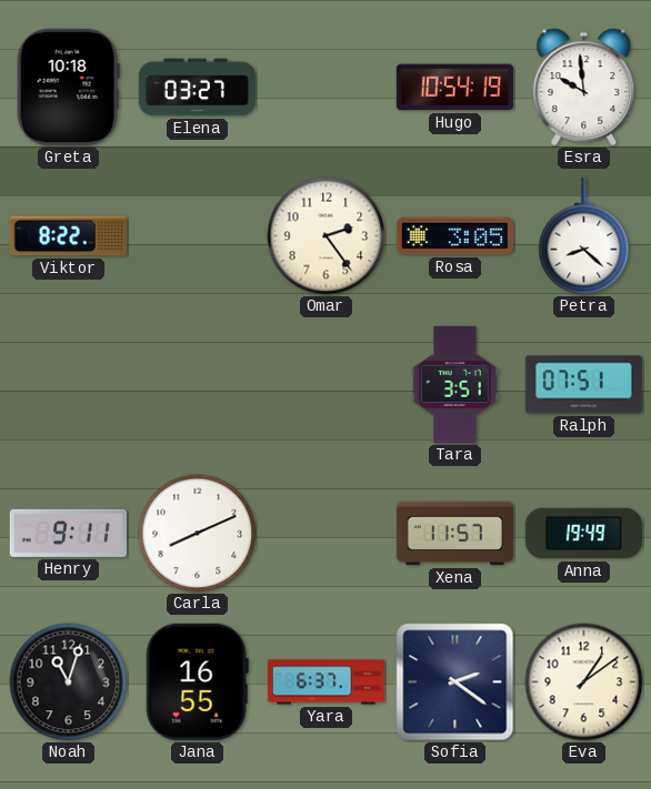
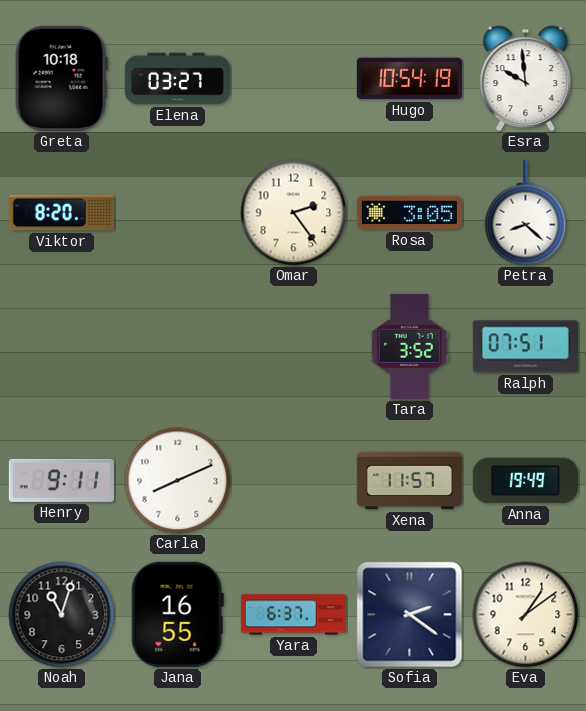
Viktor: 8:22 -> 8:20
Tara: 3:51 -> 3:52
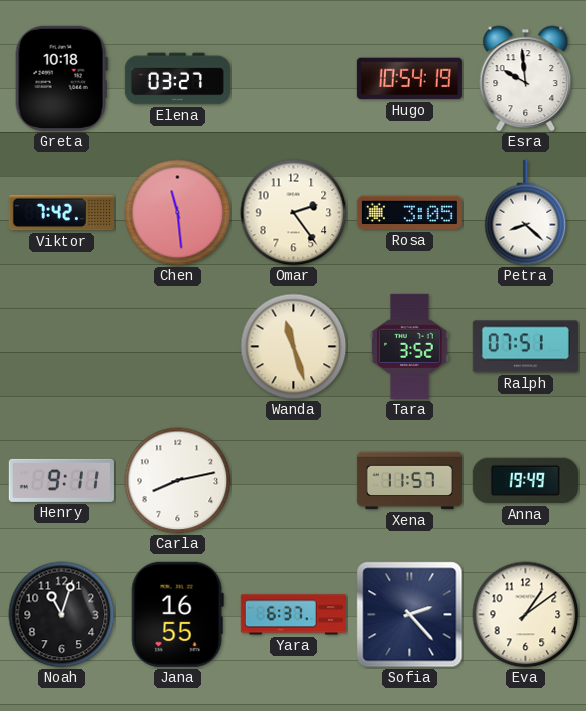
Viktor: 8:20 -> 7:42
Chen: none -> 11:29
Wanda: none -> 11:27
Carla: 8:11 -> 8:13
Sofia: 2:21 -> 2:23
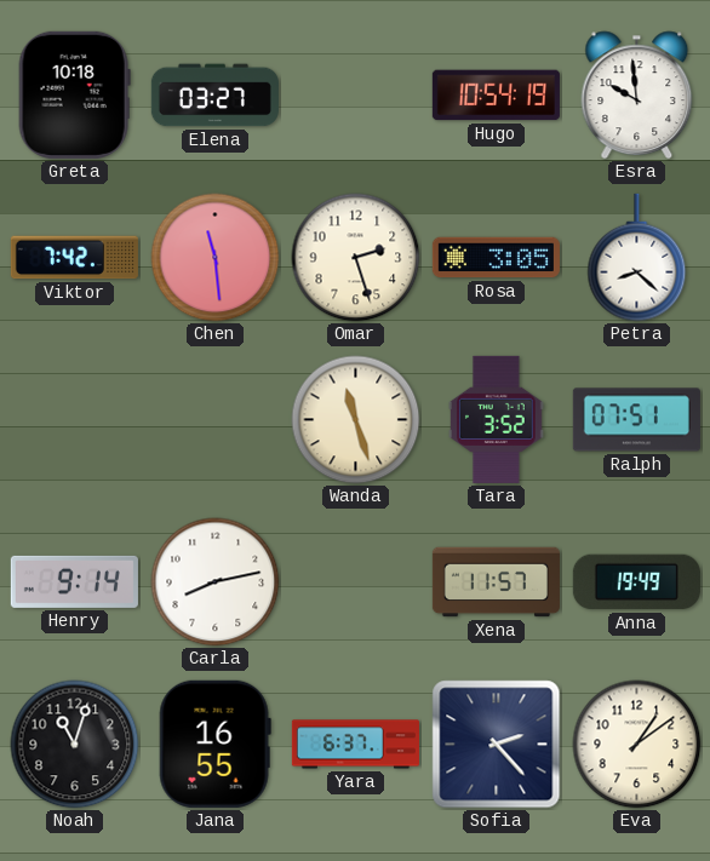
Omar: 2:24 -> 2:27
Henry: 9:11 -> 9:14
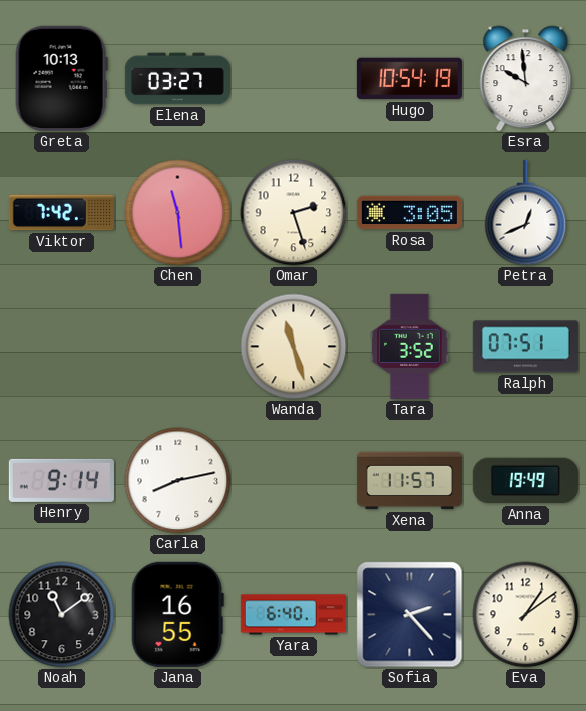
Greta: 10:18 -> 10:13
Petra: 8:22 -> 12:41
Noah: 11:03 -> 11:09
Yara: 6:37 -> 6:40
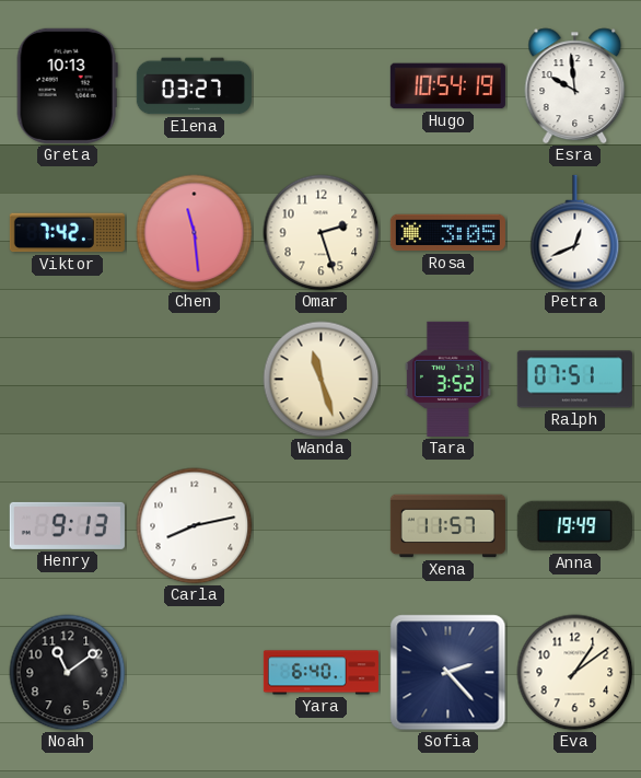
Henry: 9:14 -> 9:13
Jana: 16:55 -> none
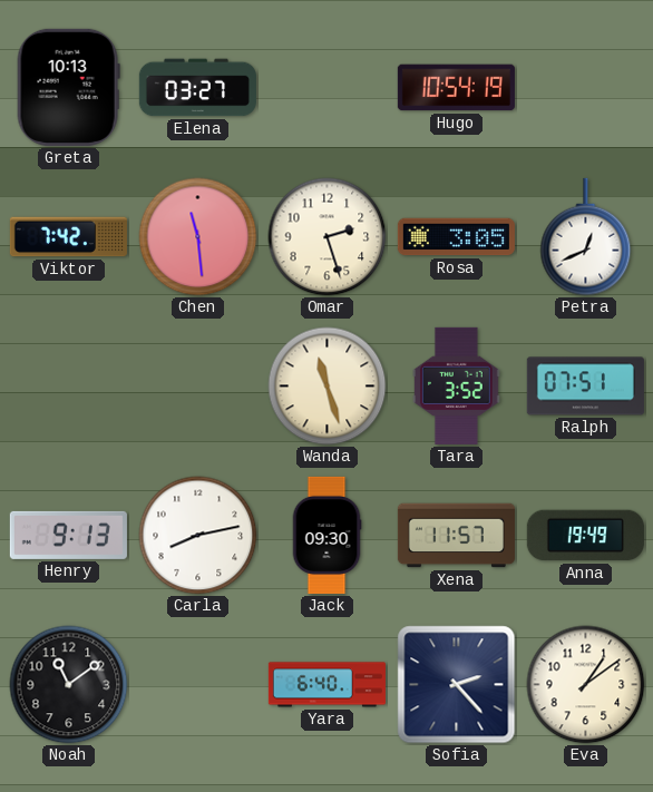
Esra: 9:59 -> none
Jack: none -> 09:30
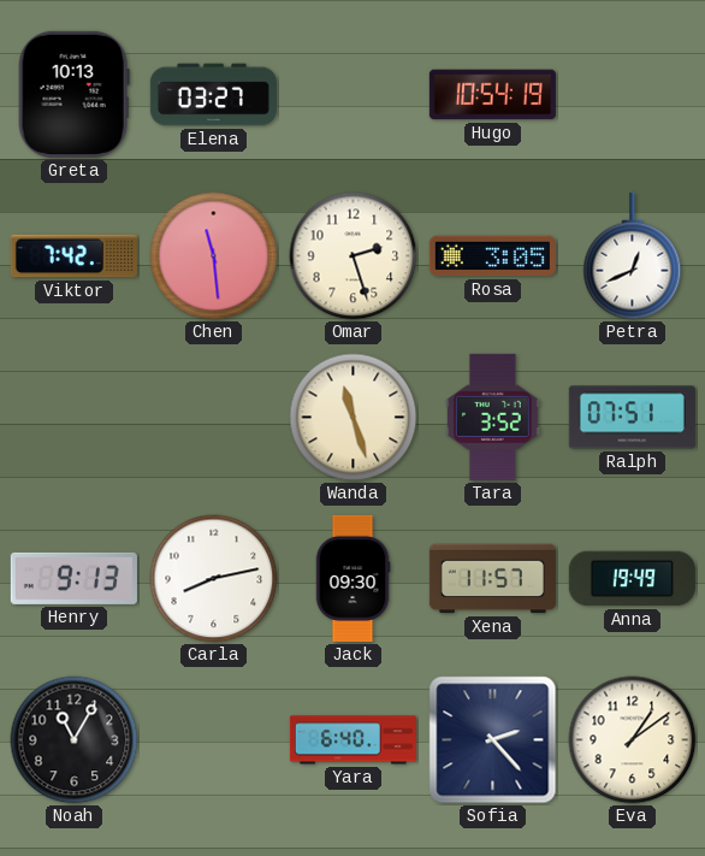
Noah: 11:09 -> 11:05
